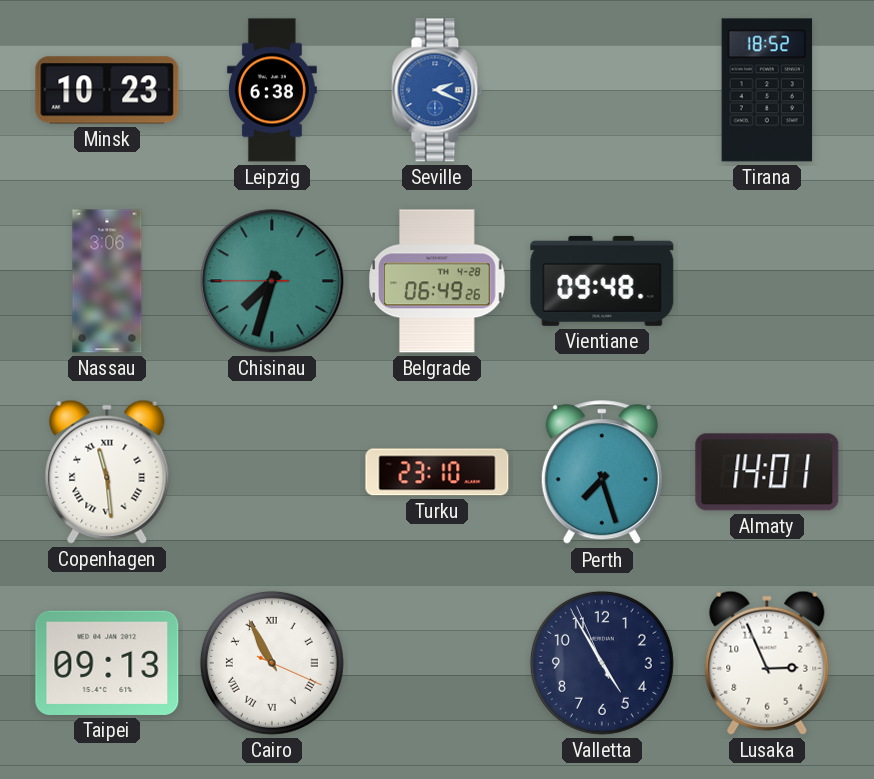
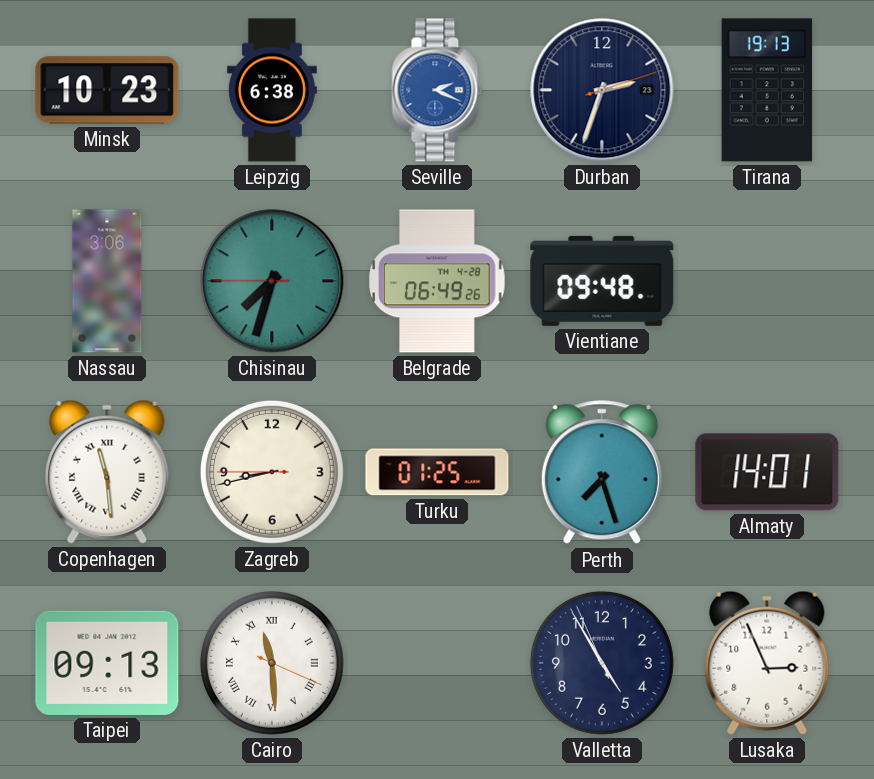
Durban: none -> 2:33
Tirana: 18:52 -> 19:13
Zagreb: none -> 8:42
Turku: 23:10 -> 01:25
Cairo: 10:55 -> 11:29
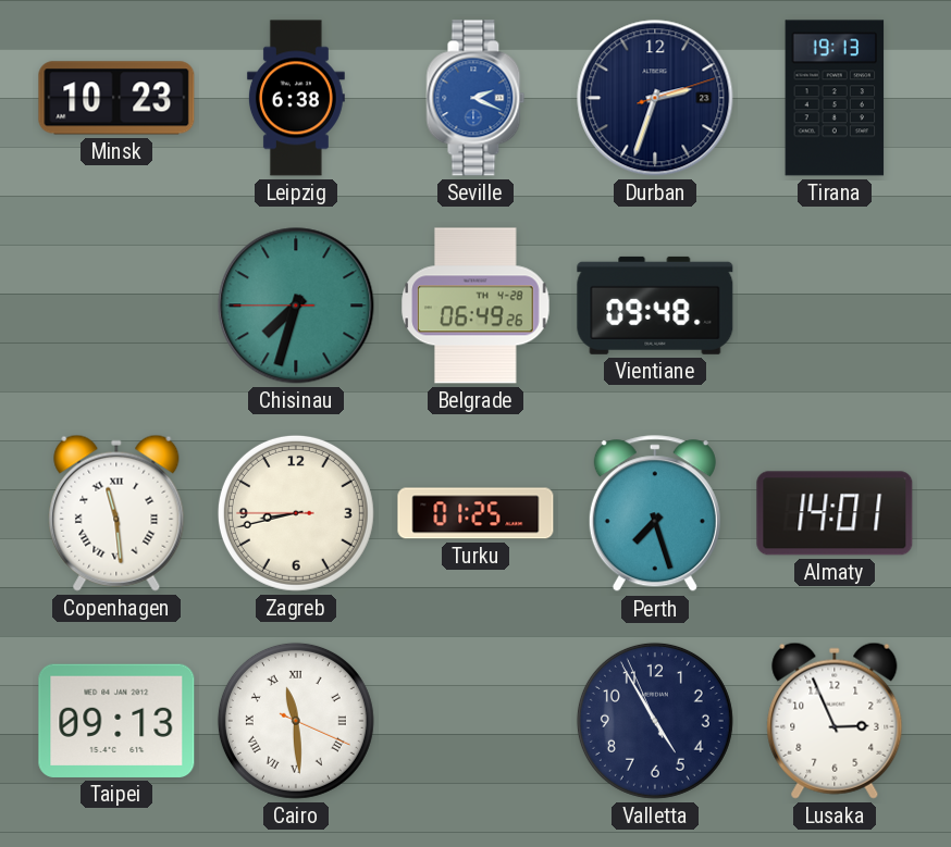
Nassau: 3:06 -> none
